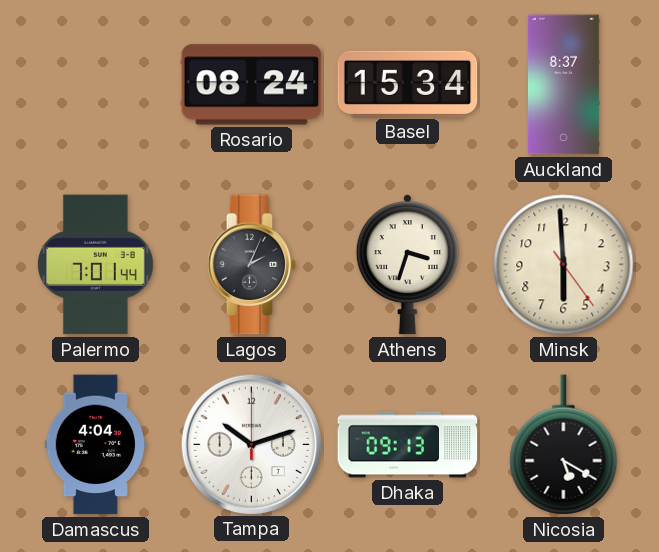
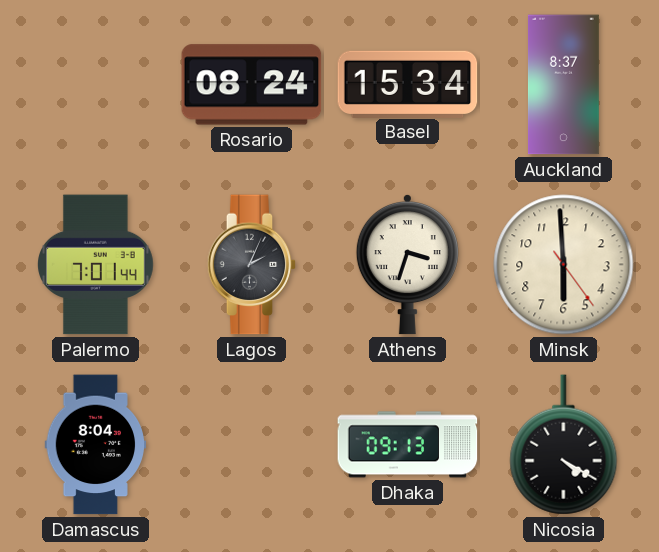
Damascus: 4:04 -> 8:04
Tampa: 10:12 -> none
Nicosia: 5:20 -> 4:20
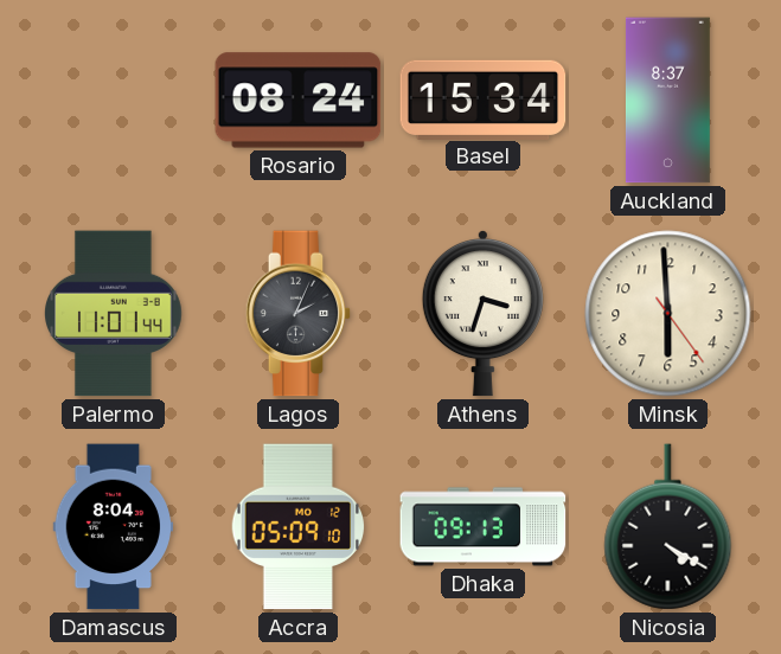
Palermo: 7:01 -> 11:01
Accra: none -> 05:09
